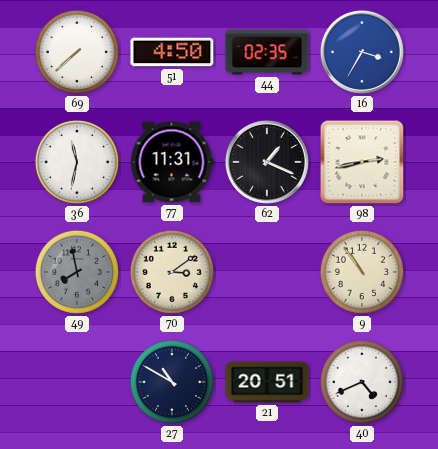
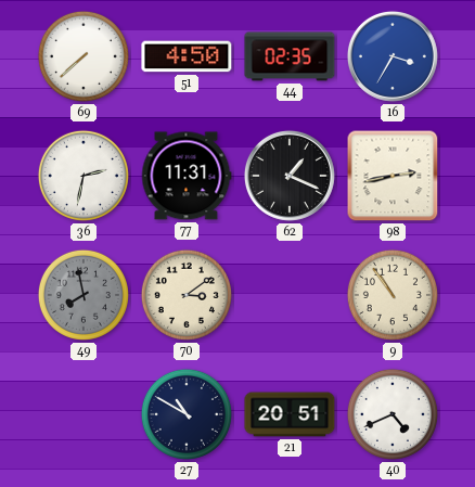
36: 11:32 -> 2:32
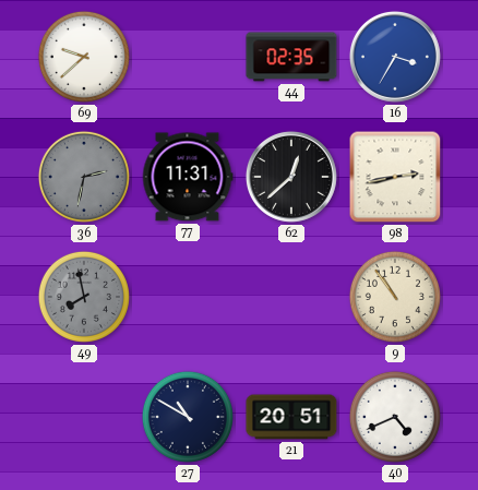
69: 7:38 -> 9:38
51: 4:50 -> none
36 dial: white -> grey
62: 1:19 -> 12:38
70: 3:09 -> none
